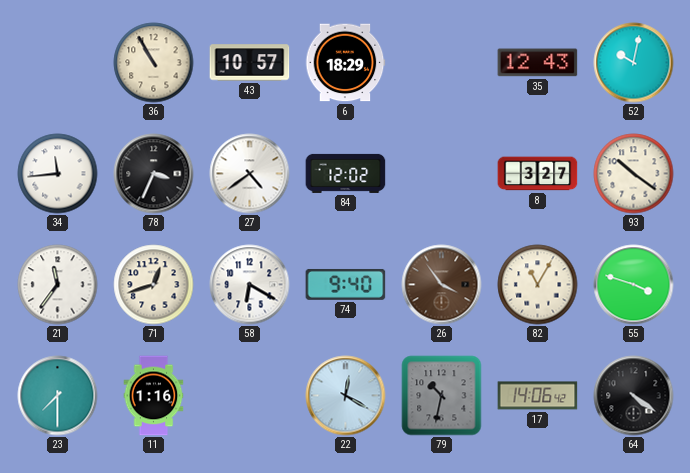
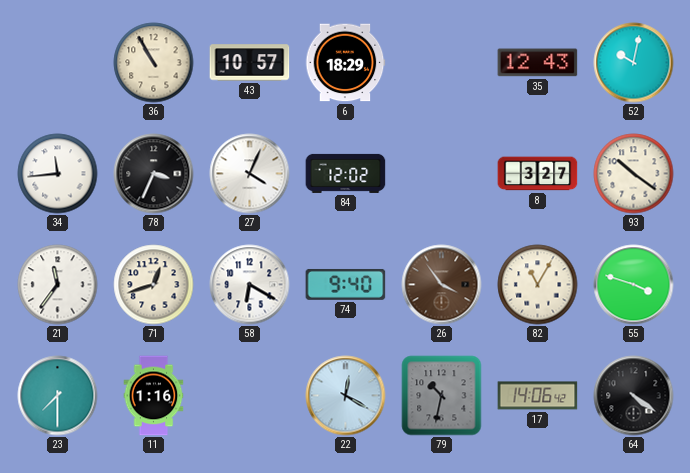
27: 4:39 -> 4:04
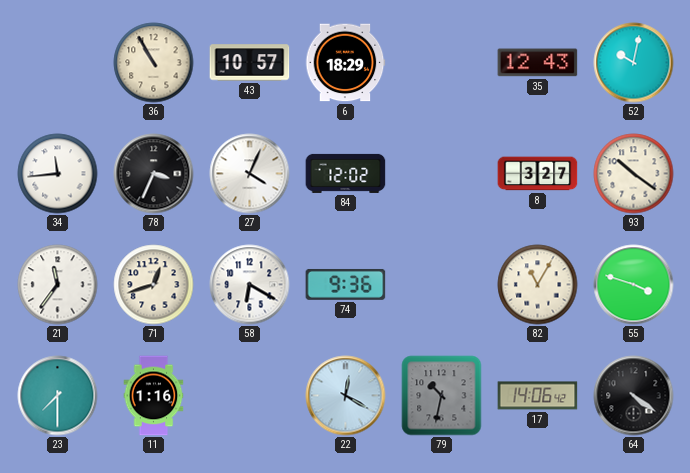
74: 9:40 -> 9:36
26: 3:54 -> none
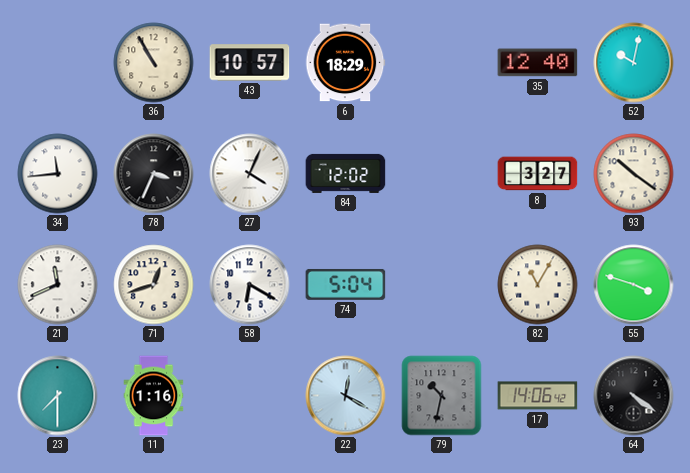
35: 12:43 -> 12:40
21: 11:36 -> 11:41
74: 9:36 -> 5:04
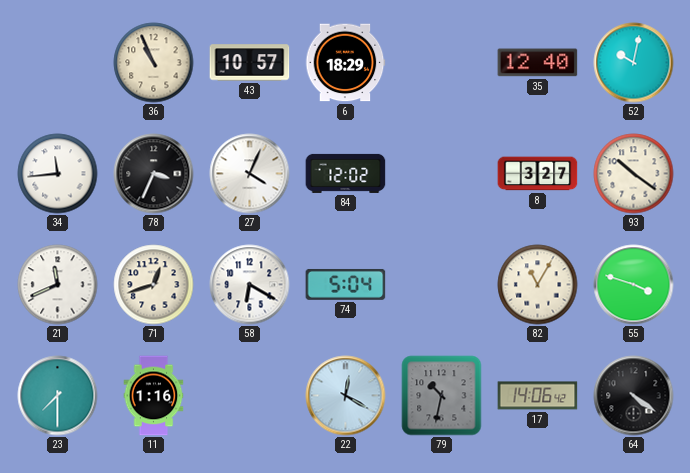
36: 10:55 -> 10:56
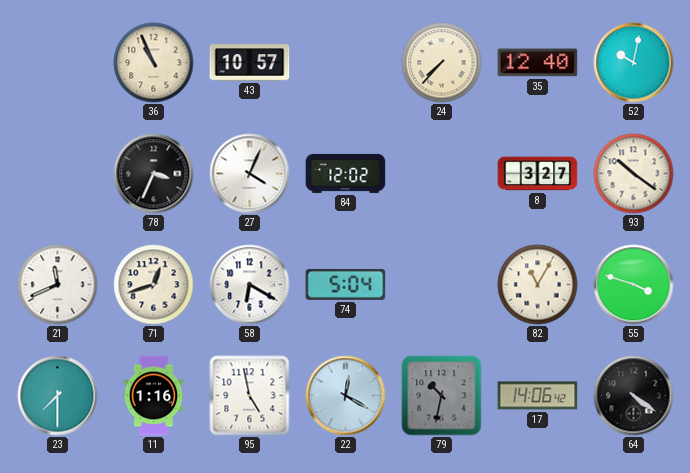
6: 18:29 -> none
24: none -> 7:37
34: 11:44 -> none
95: none -> 4:58
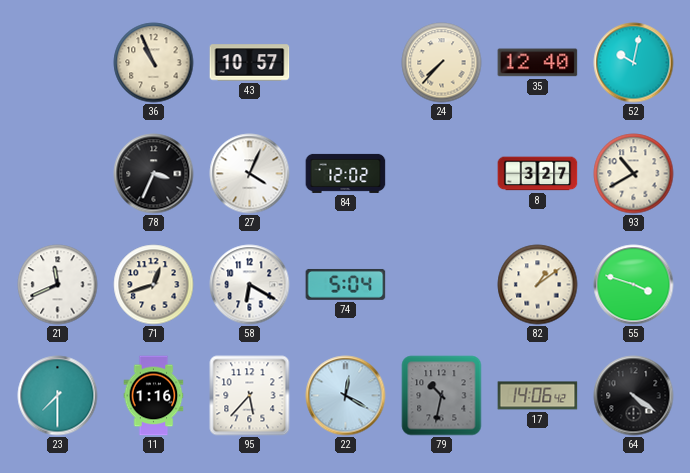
93: 10:21 -> 10:40
82: 11:05 -> 1:09
95: 4:58 -> 5:37
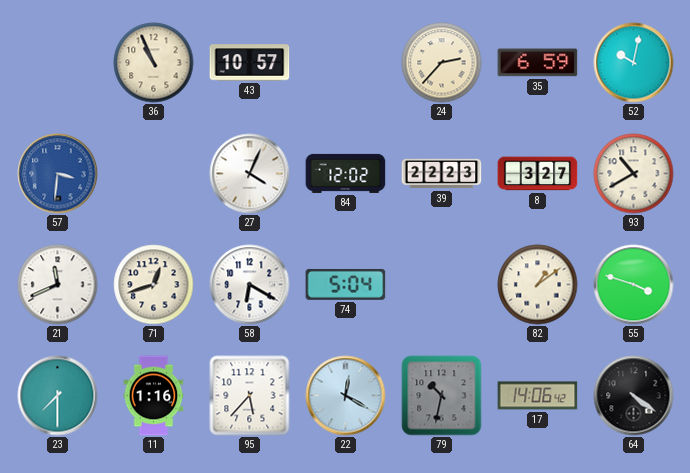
24: 7:37 -> 2:37
35: 12:40 -> 6:59
57: none -> 3:31
78: 3:34 -> none
39: none -> 22:23
